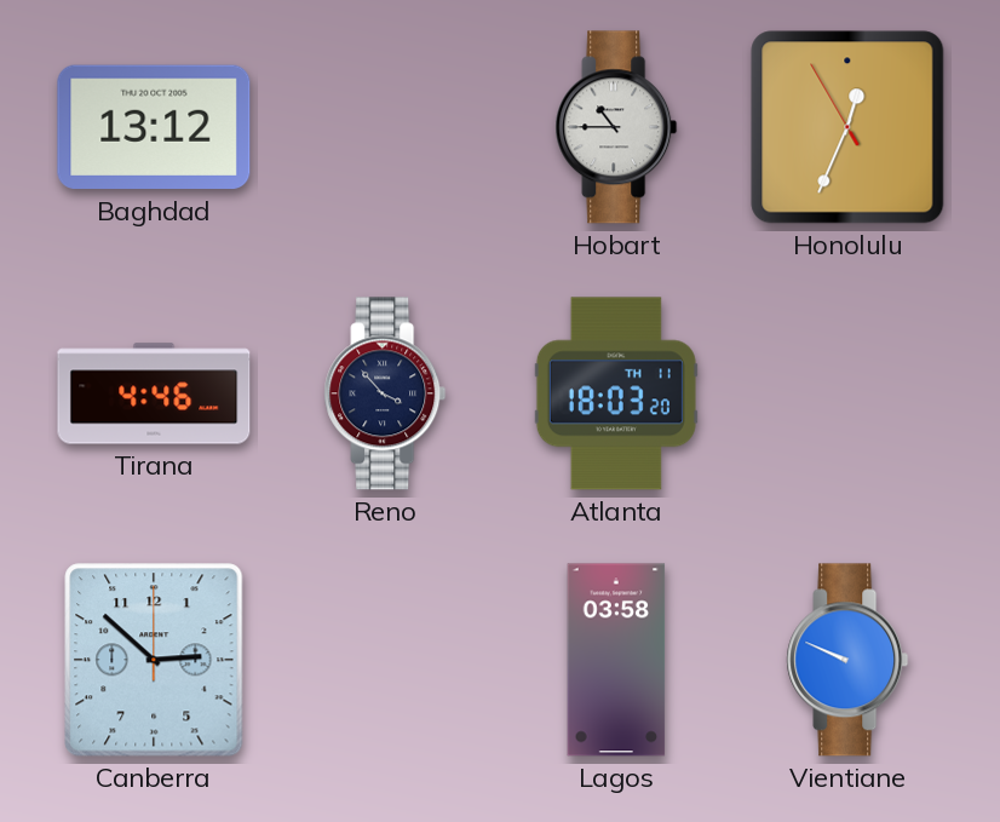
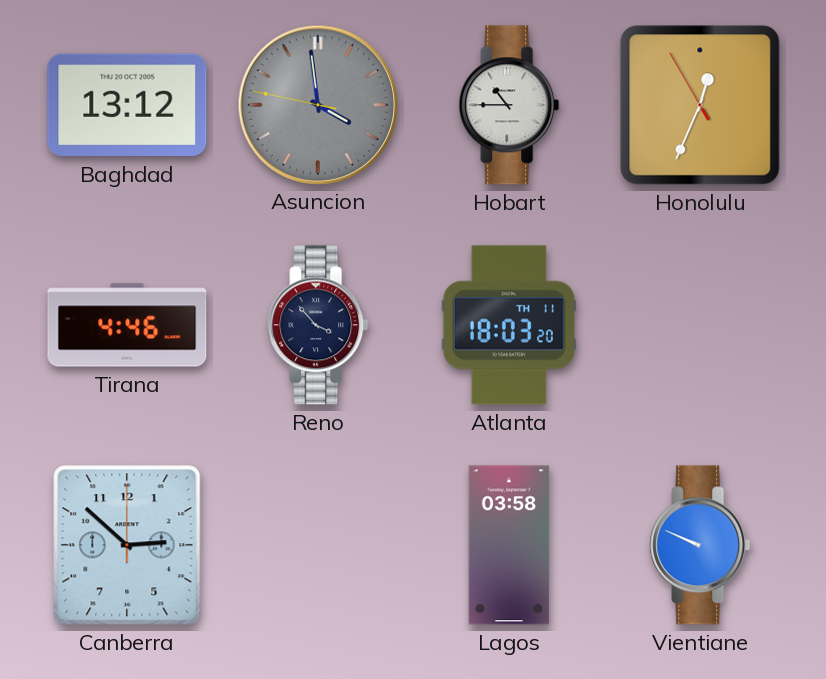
Asuncion: none -> 3:58
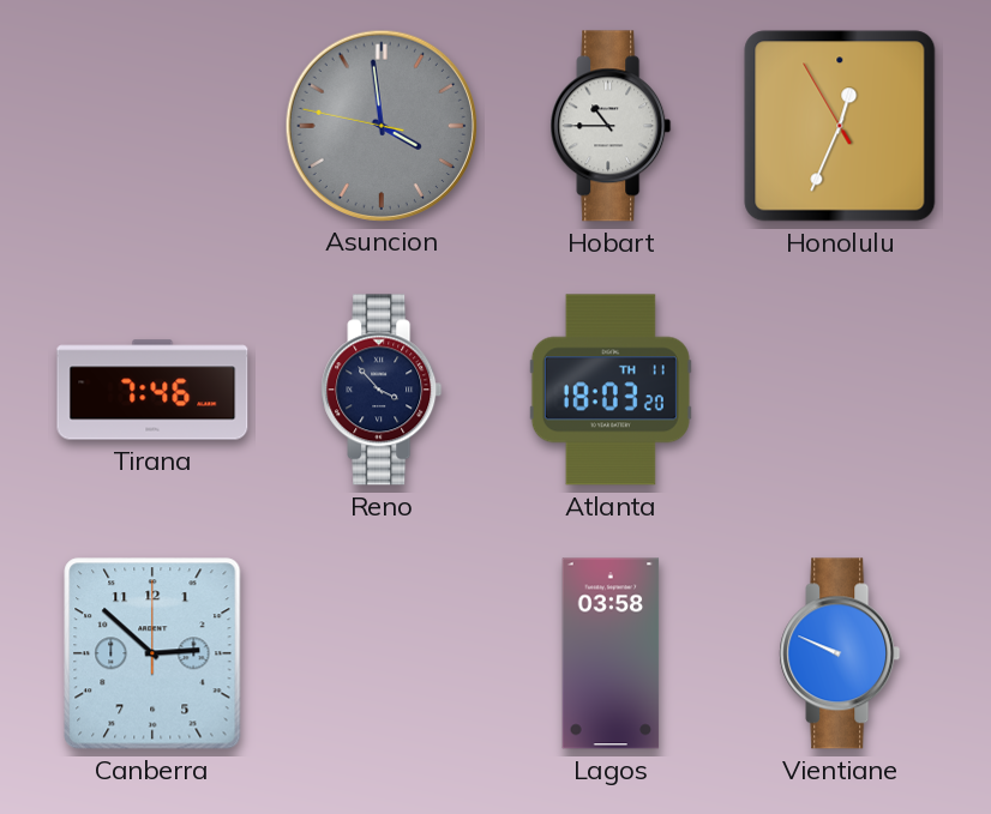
Baghdad: 13:12 -> none
Tirana: 4:46 -> 7:46
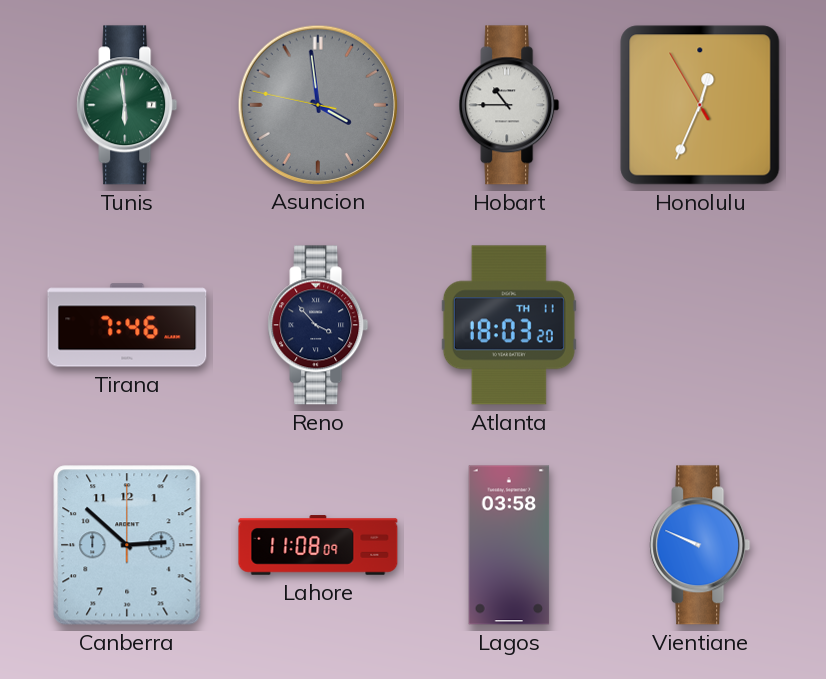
Tunis: none -> 5:59
Lahore: none -> 11:08
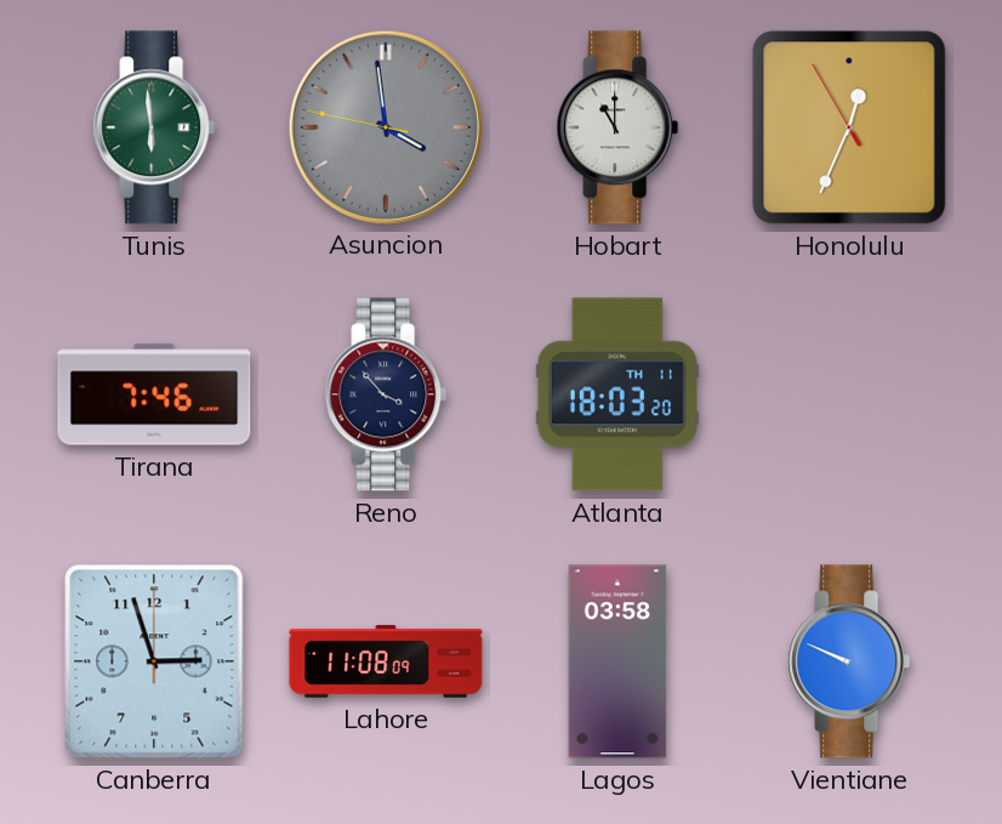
Hobart: 10:45 -> 11:00
Canberra: 2:52 -> 2:57
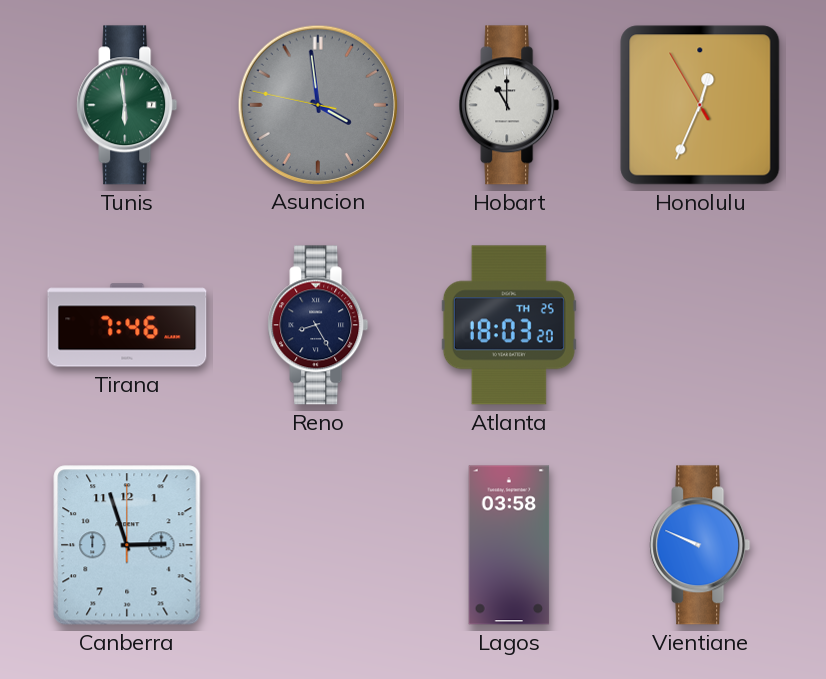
Reno: 3:53 -> 8:25
Atlanta date: TH 11 -> TH 25
Lahore: 11:08 -> none
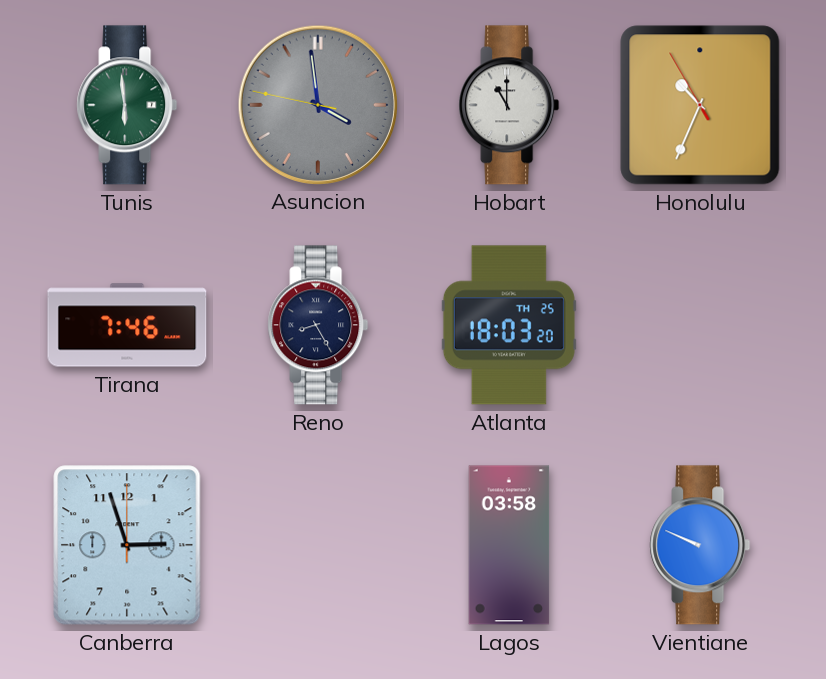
Honolulu: 12:33 -> 10:33
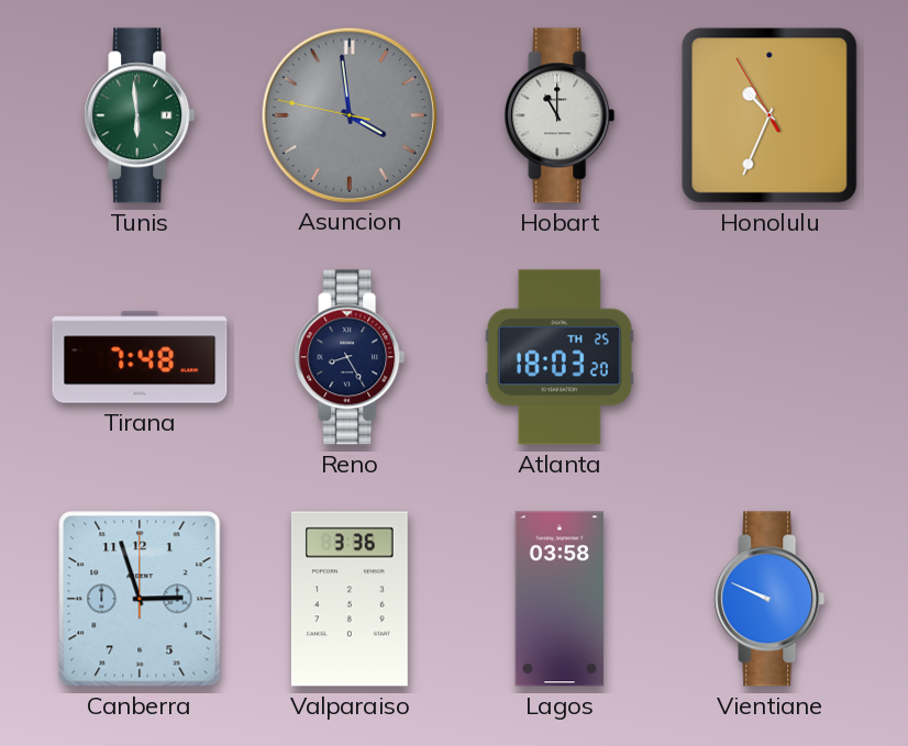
Tirana: 7:46 -> 7:48
Valparaiso: none -> 3:36
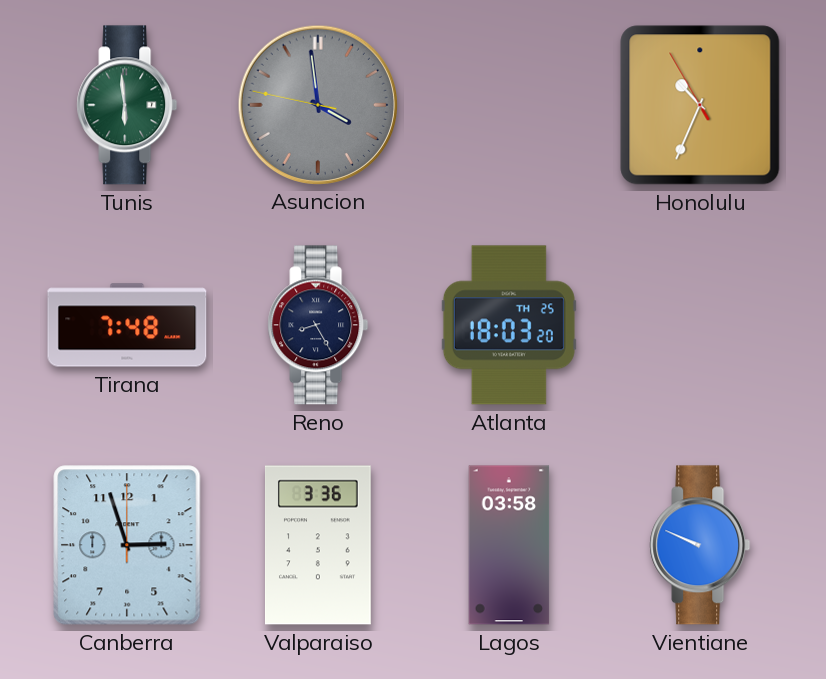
Hobart: 11:00 -> none
